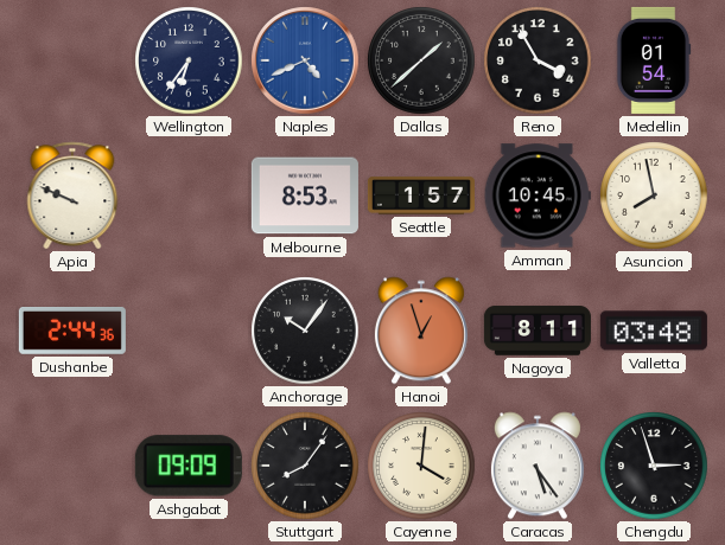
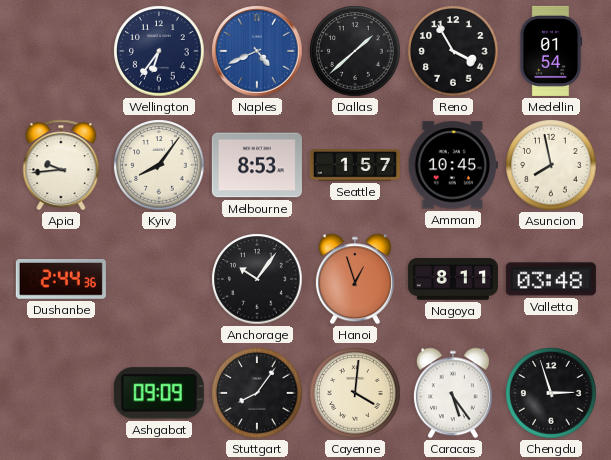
Apia: 9:49 -> 9:44
Kyiv: none -> 8:06
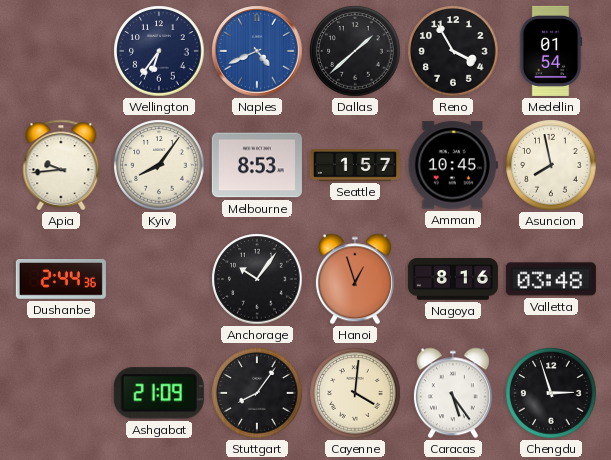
Nagoya: 8:11 -> 8:16
Ashgabat: 09:09 -> 21:09
